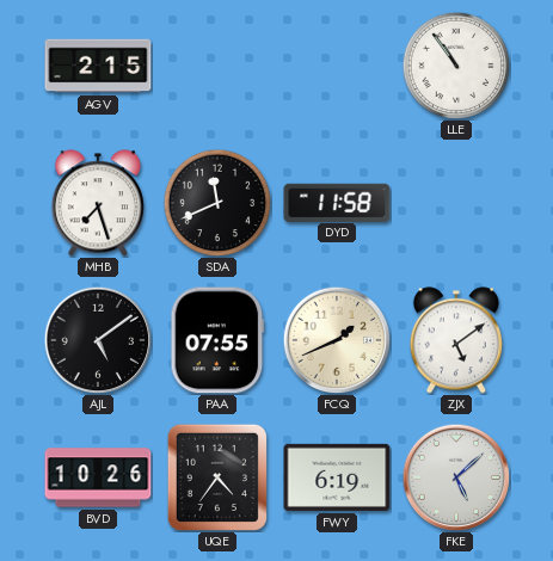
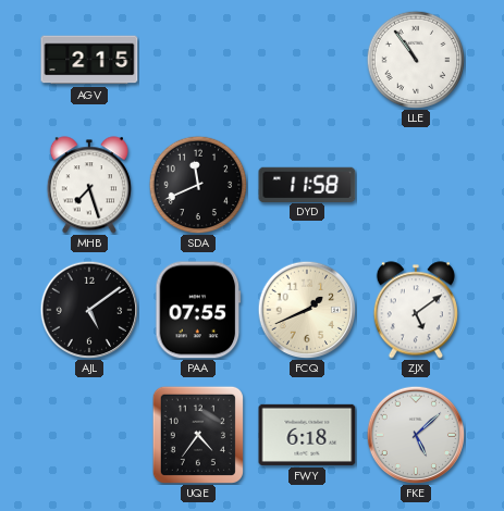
BVD: 10:26 -> none
FWY: 6:19 -> 6:18
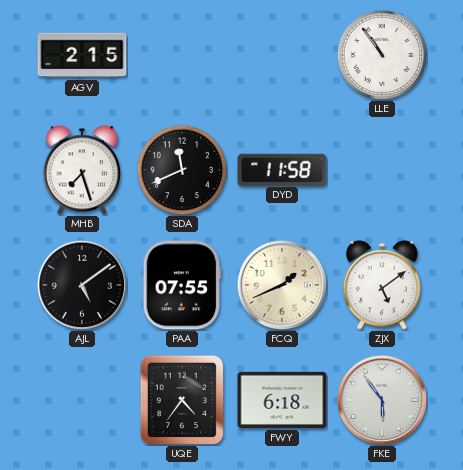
FKE: 5:08 -> 5:54
